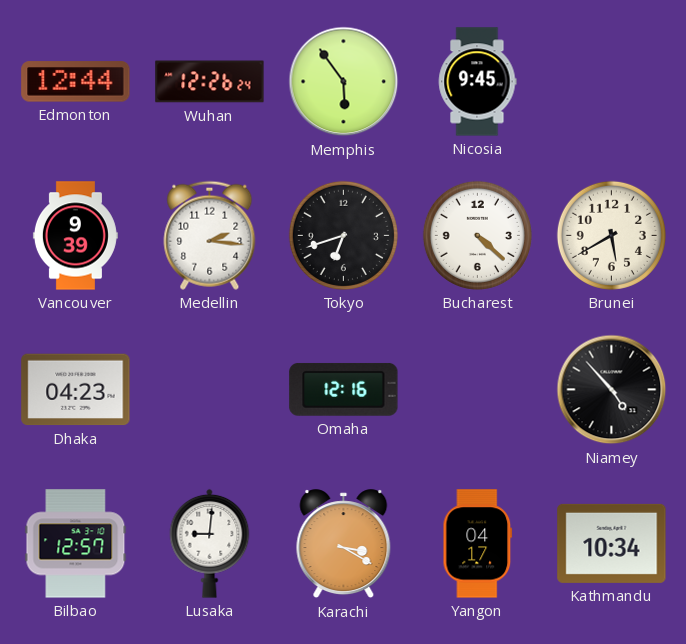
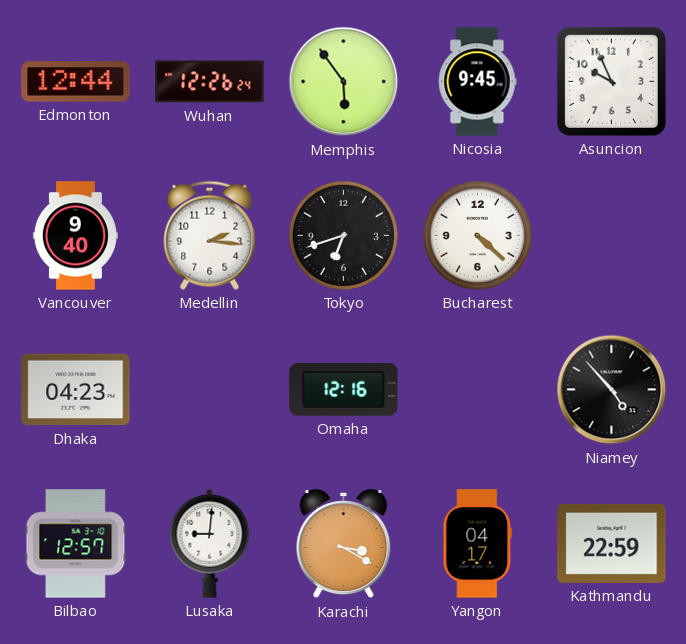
Asuncion: none -> 9:56
Vancouver: 9:39 -> 9:40
Brunei: 5:40 -> none
Kathmandu: 10:34 -> 22:59
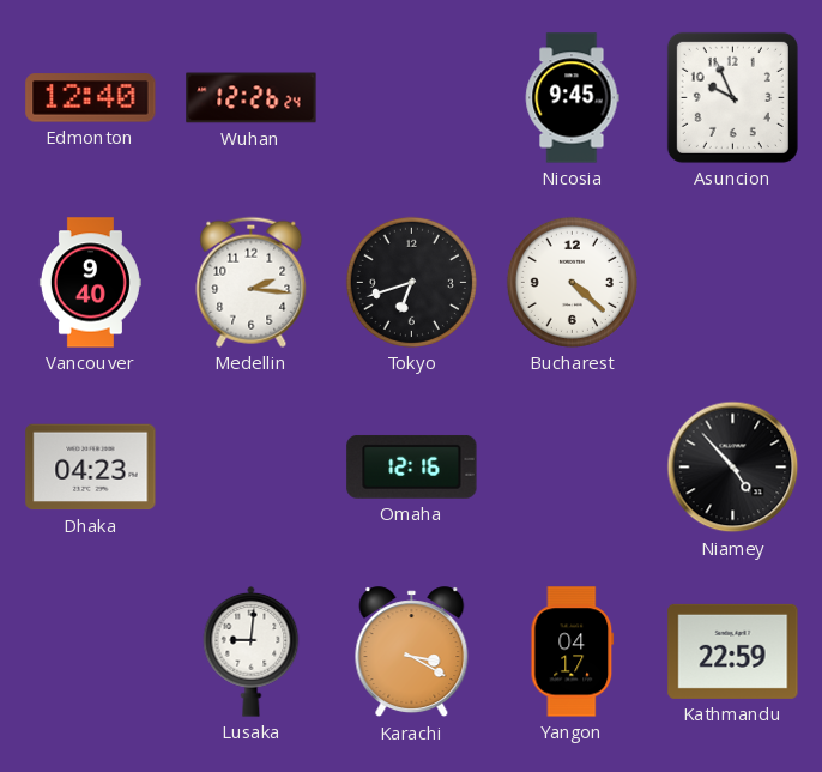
Edmonton: 12:44 -> 12:40
Memphis: 5:54 -> none
Bilbao: 12:57 -> none
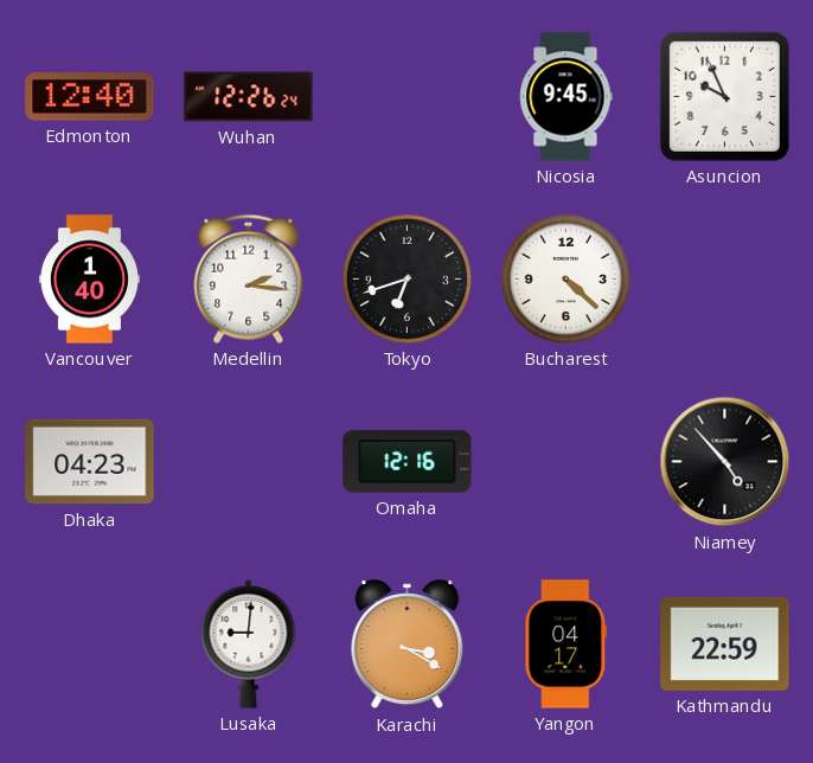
Vancouver: 9:40 -> 1:40
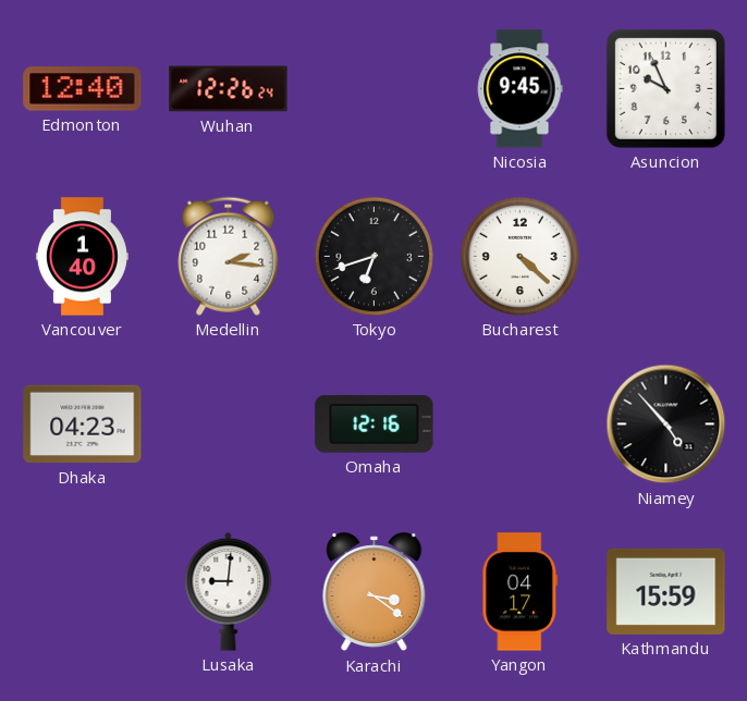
Karachi: 3:20 -> 3:21
Kathmandu: 22:59 -> 15:59
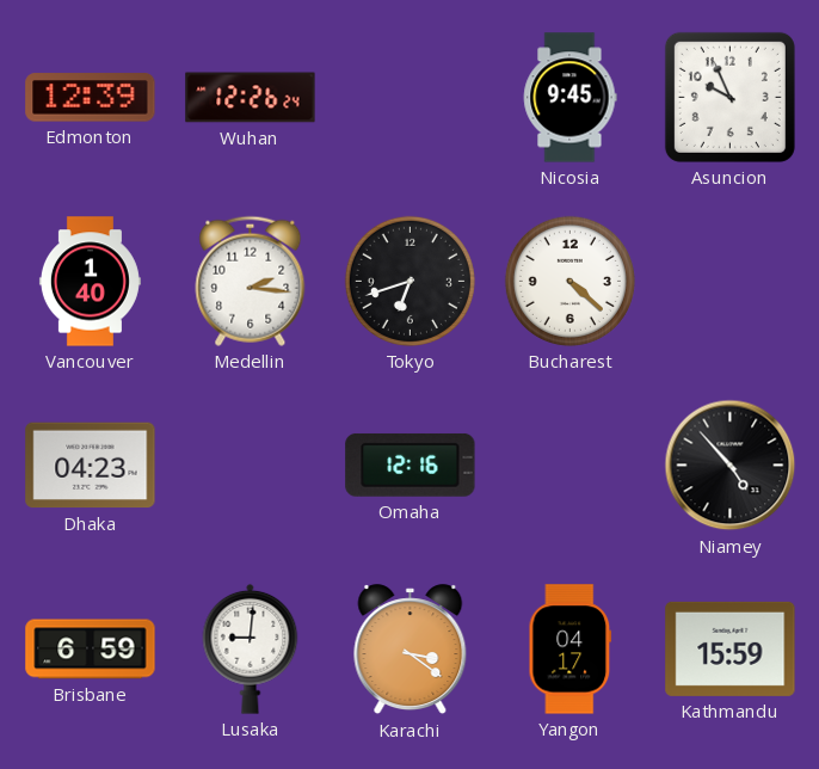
Edmonton: 12:40 -> 12:39
Brisbane: none -> 6:59
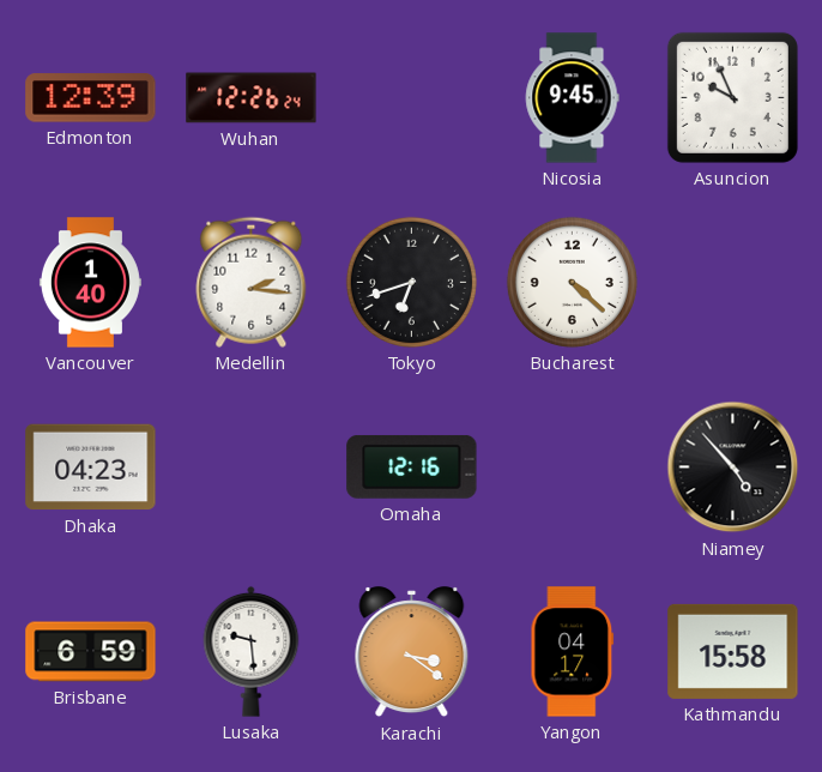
Lusaka: 9:01 -> 9:29
Kathmandu: 15:59 -> 15:58
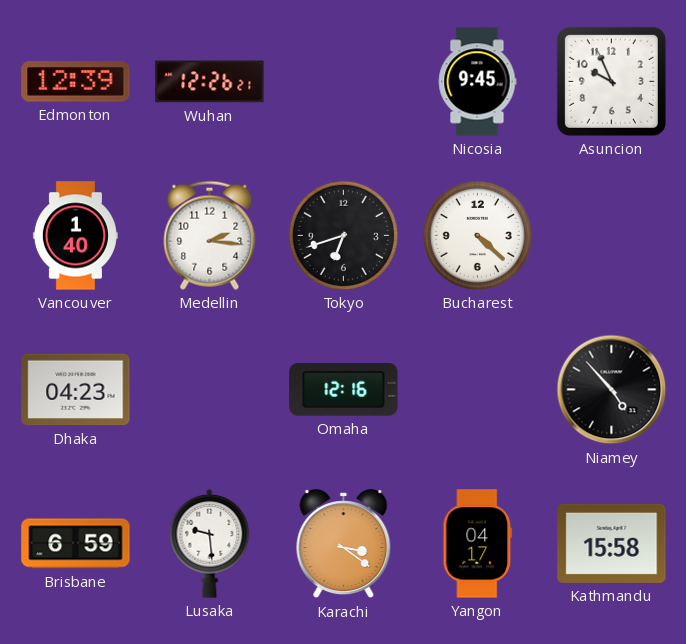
Wuhan: 12:26:24 -> 12:26:21
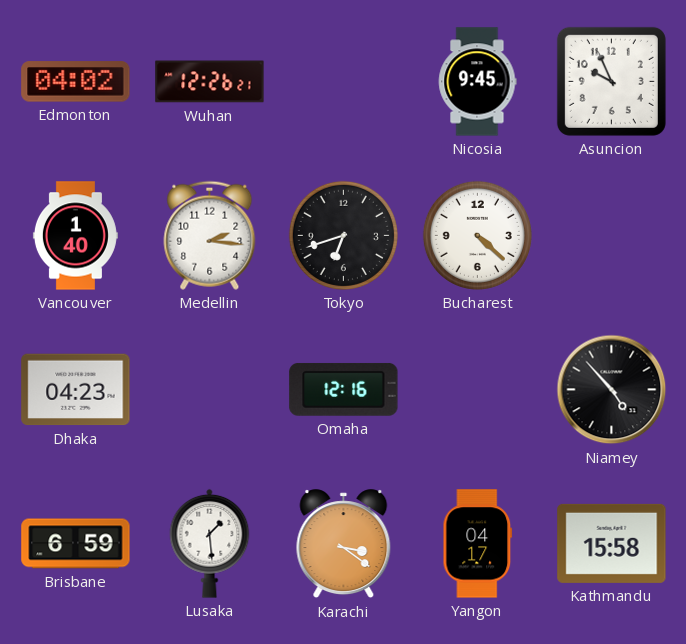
Edmonton: 12:39 -> 04:02
Lusaka: 9:29 -> 1:29
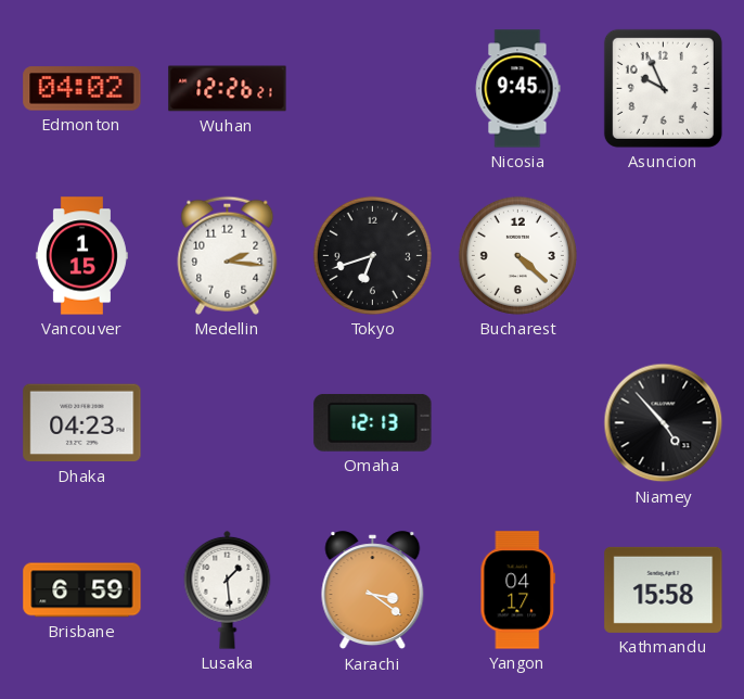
Vancouver: 1:40 -> 1:15
Omaha: 12:16 -> 12:13
